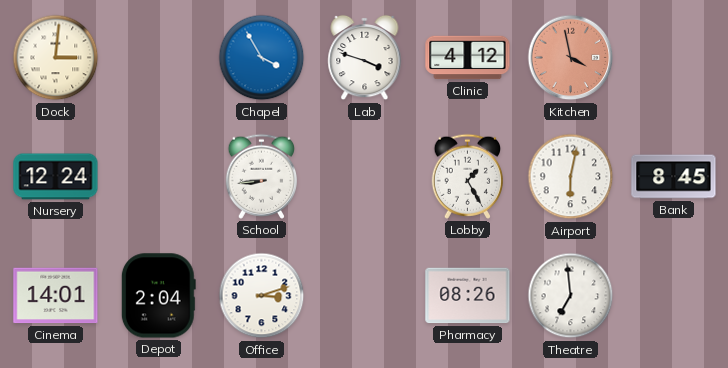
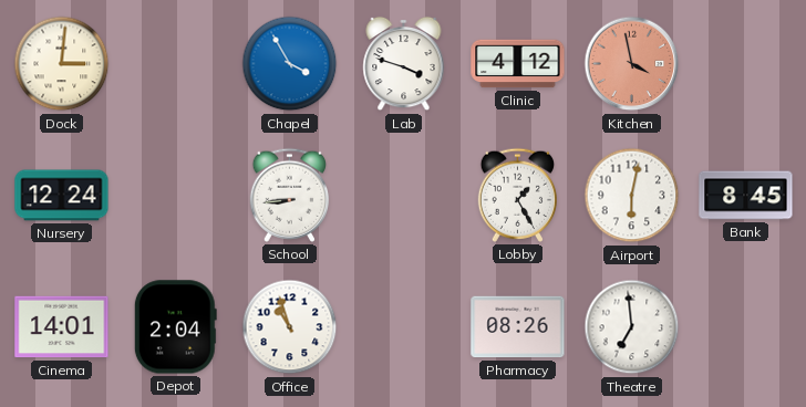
Office: 3:12 -> 10:57
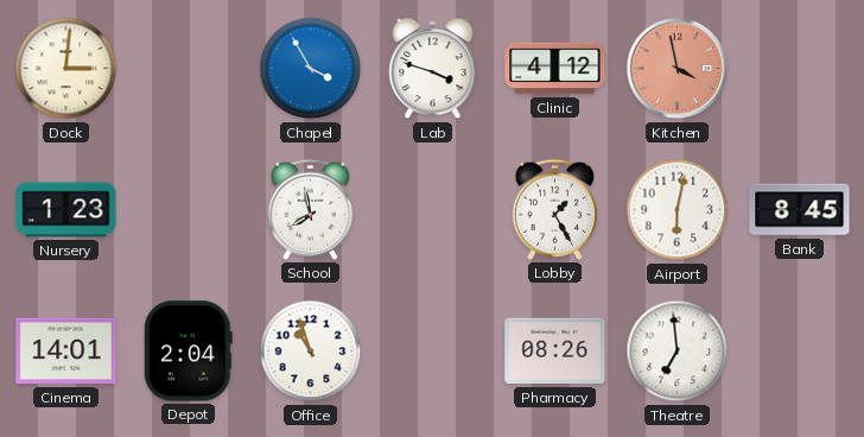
Nursery: 12:24 -> 1:23
School: 8:44 -> 7:58
